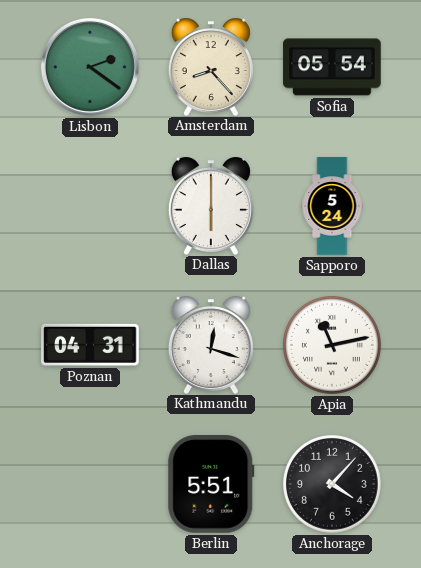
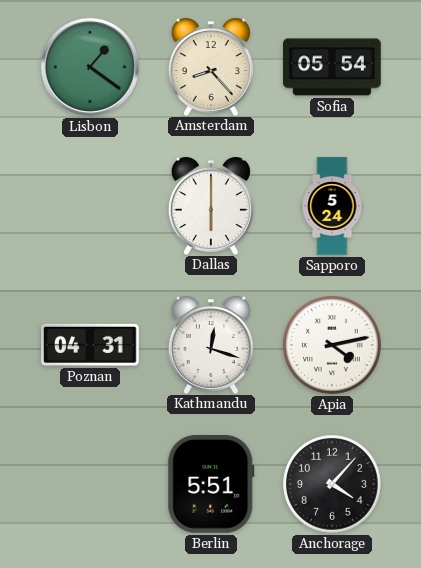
Lisbon: 2:21 -> 1:21
Apia: 11:13 -> 4:13
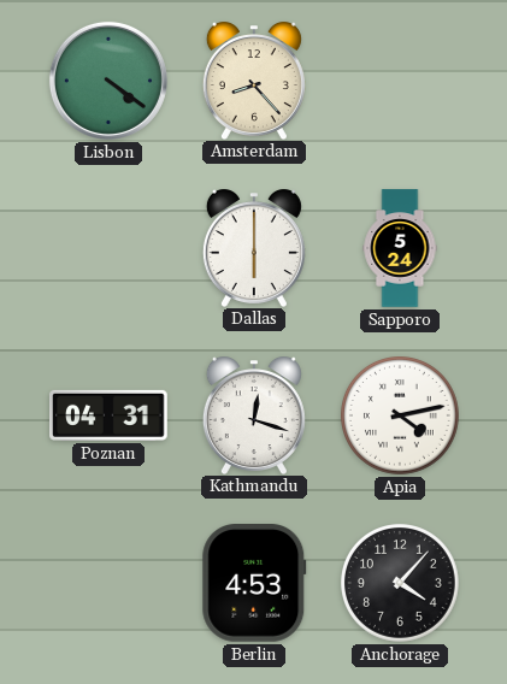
Lisbon: 1:21 -> 4:21
Sofia: 05:54 -> none
Berlin: 5:51 -> 4:53
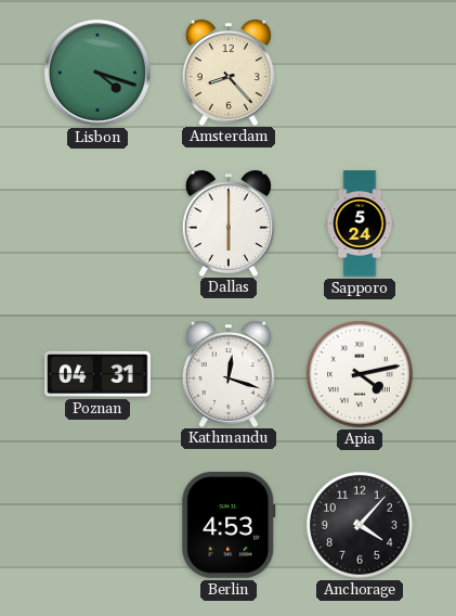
Lisbon: 4:21 -> 4:18
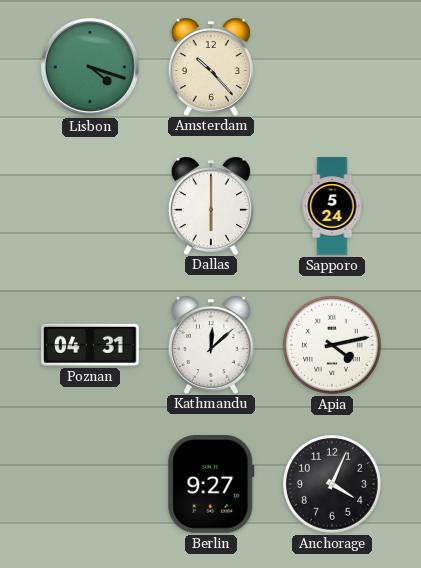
Amsterdam: 8:23 -> 10:23
Kathmandu: 12:18 -> 12:08
Berlin: 4:53 -> 9:27
Anchorage: 4:07 -> 4:04
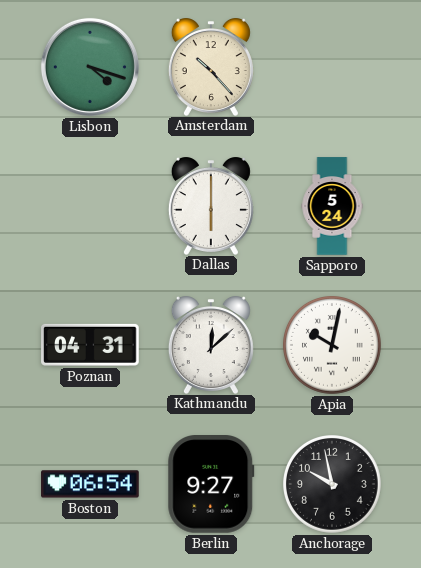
Apia: 4:13 -> 10:02
Boston: none -> 06:54
Anchorage: 4:04 -> 9:58
